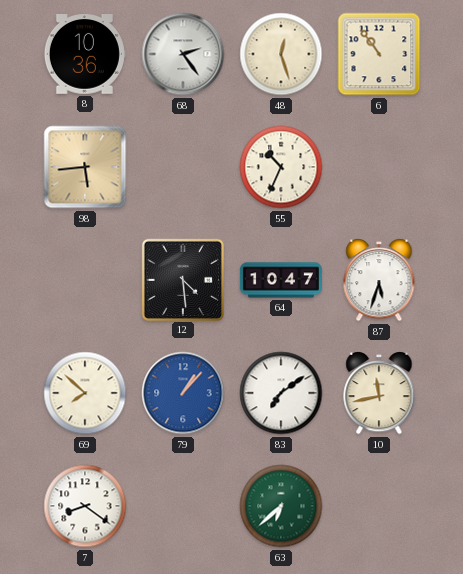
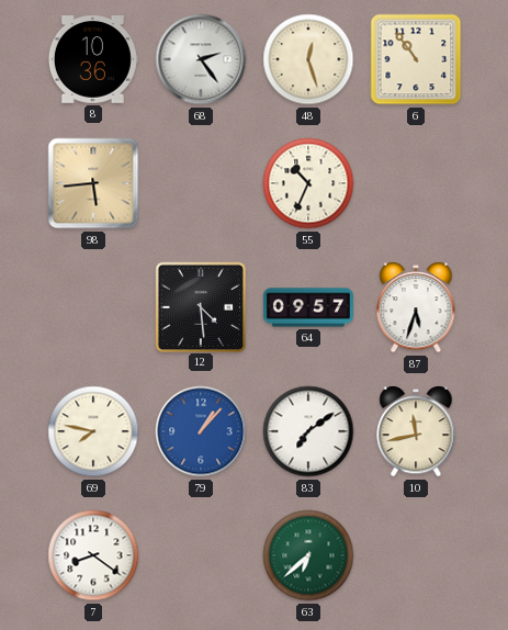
64: 10:47 -> 09:57
69: 7:52 -> 7:47
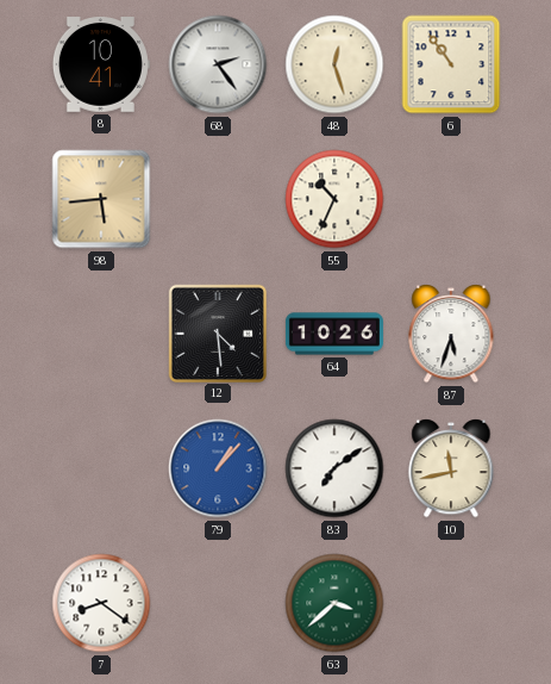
8: 10:36 -> 10:41
64: 09:57 -> 10:26
69: 7:47 -> none
63: 6:38 -> 3:38
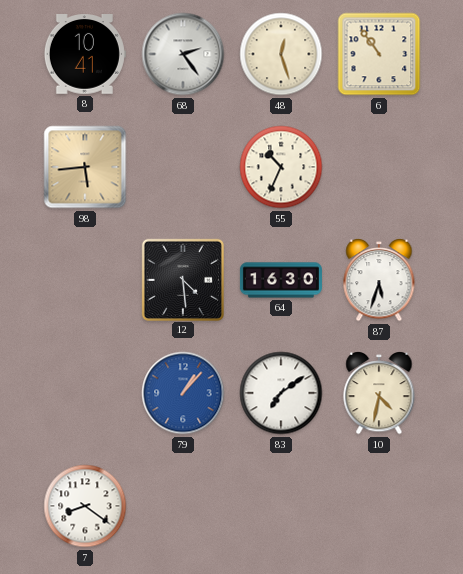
64: 10:26 -> 16:30
10: 11:43 -> 4:32
63: 3:38 -> none
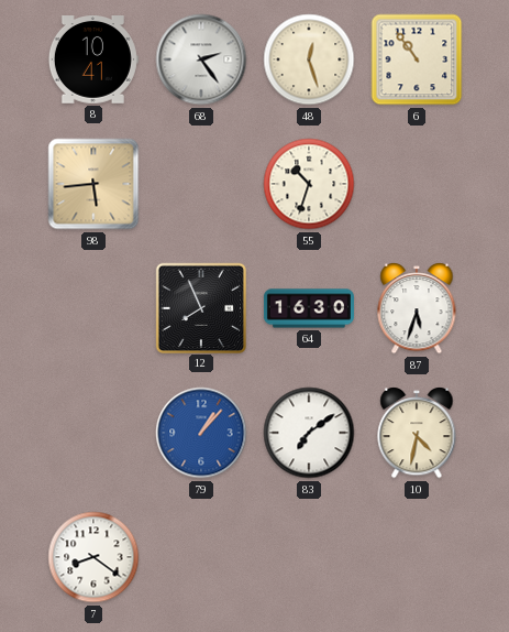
55: 10:34 -> 10:33
12: 4:29 -> 7:56
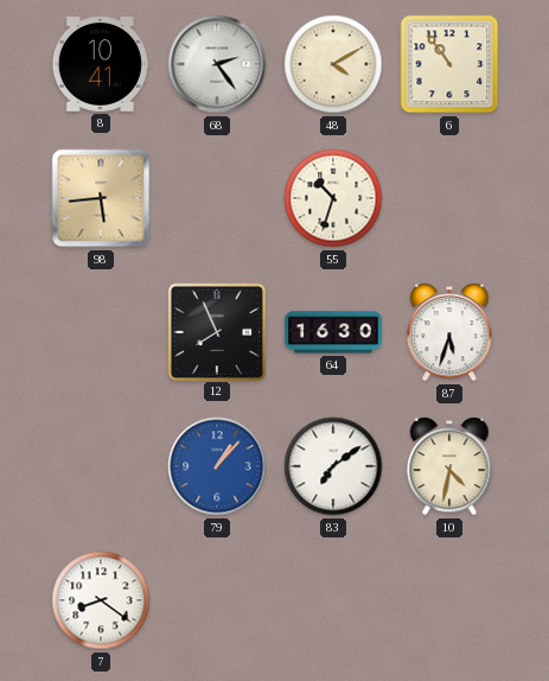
48: 12:27 -> 4:10
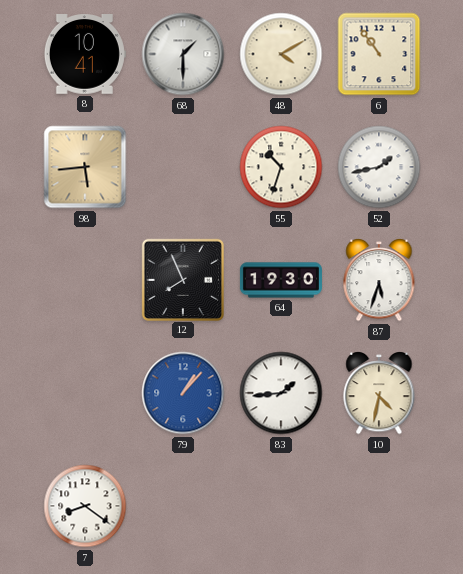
68: 2:24 -> 1:30
52: none -> 1:43
64: 16:30 -> 19:30
83: 7:09 -> 1:44
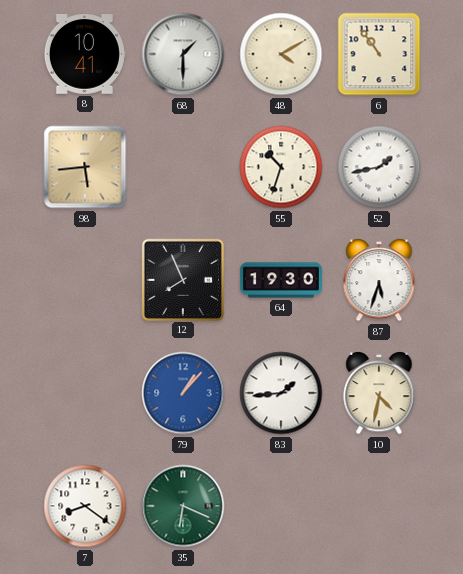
35: none -> 6:19
